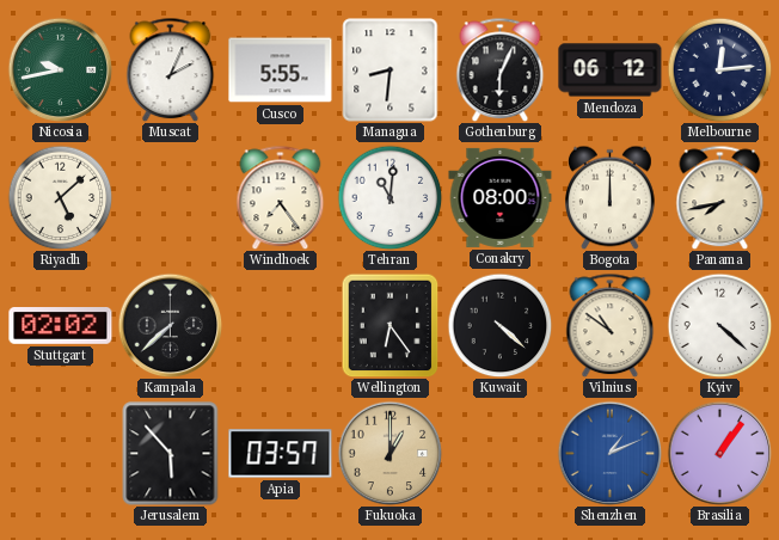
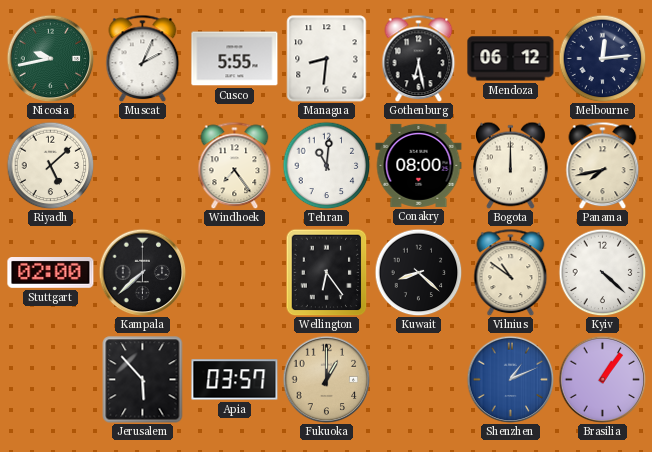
Gothenburg: 6:04 -> 6:28
Stuttgart: 02:02 -> 02:00
Kuwait: 4:22 -> 8:22
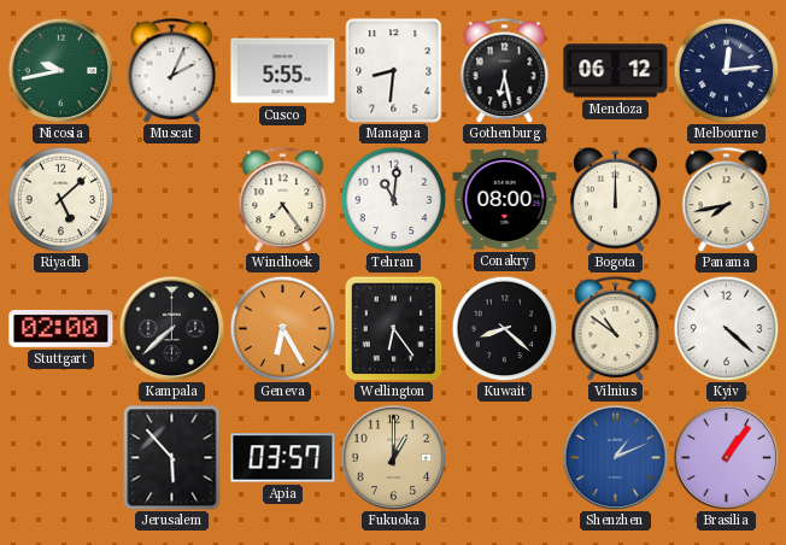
Geneva: none -> 6:25
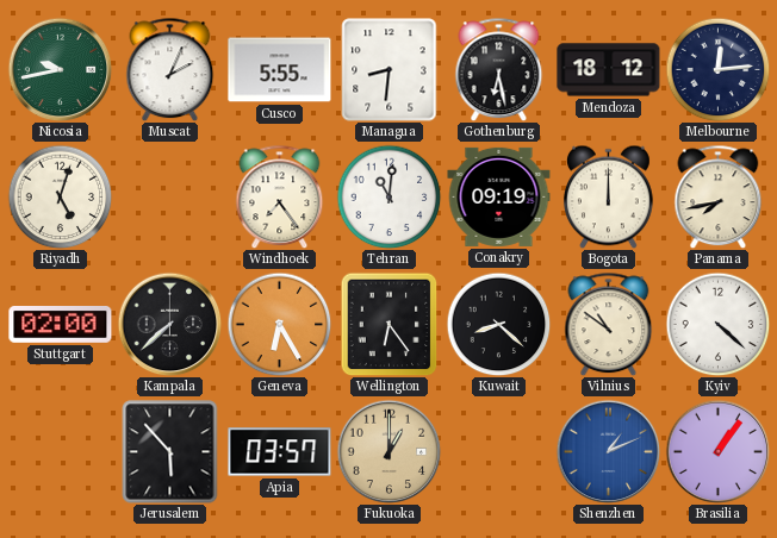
Mendoza: 06:12 -> 18:12
Riyadh: 5:08 -> 5:03
Conakry: 08:00 -> 09:19
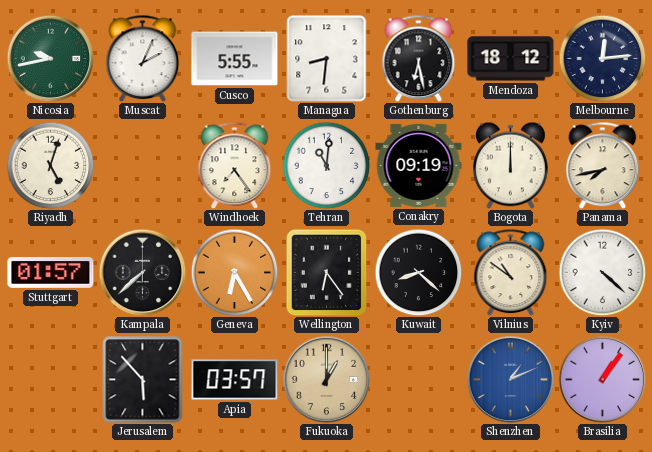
Stuttgart: 02:00 -> 01:57
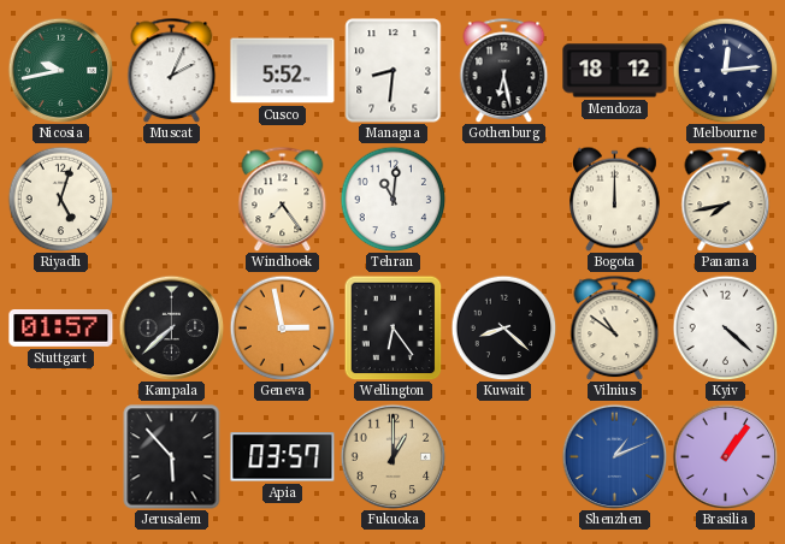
Cusco: 5:55 -> 5:52
Conakry: 09:19 -> none
Geneva: 6:25 -> 2:58
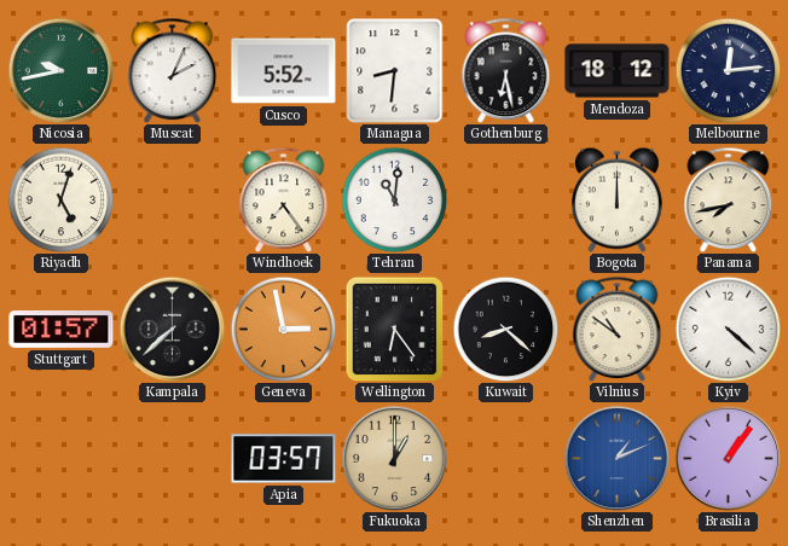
Jerusalem: 5:53 -> none
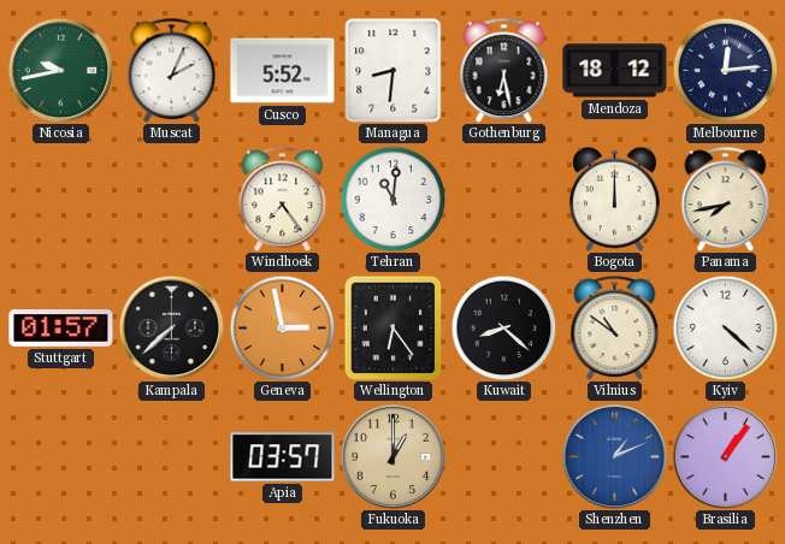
Riyadh: 5:03 -> none
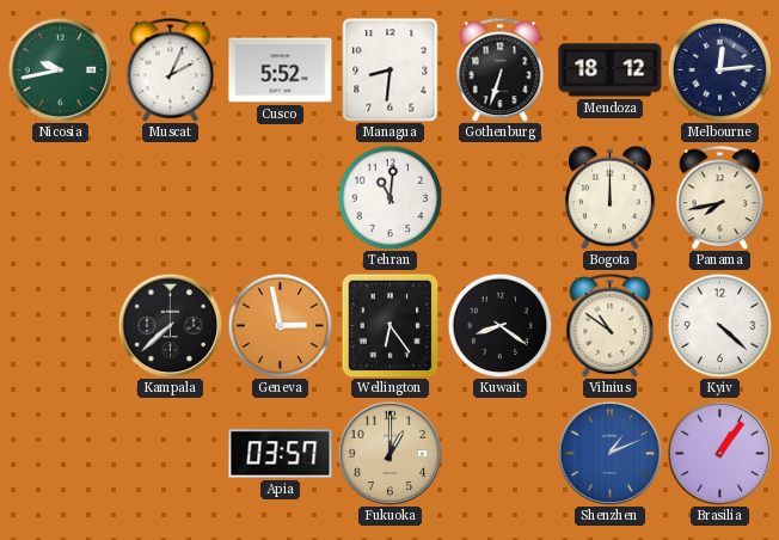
Gothenburg: 6:28 -> 6:33
Windhoek: 7:24 -> none
Stuttgart: 01:57 -> none
Kuwait: 8:22 -> 8:21
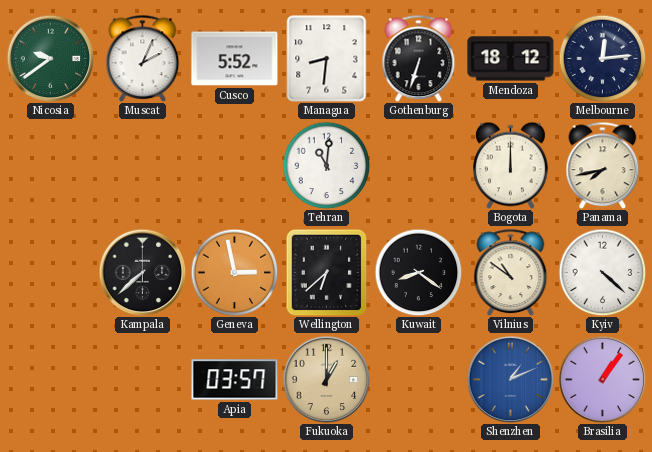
Nicosia: 9:43 -> 9:39
Wellington: 6:24 -> 6:38
